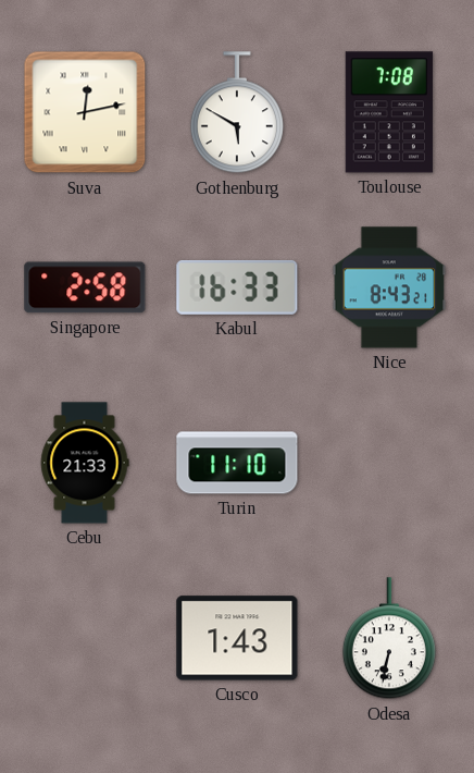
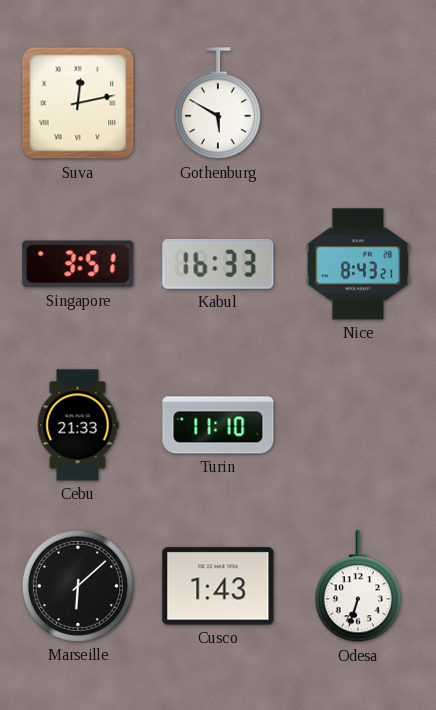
Toulouse: 7:08 -> none
Singapore: 2:58 -> 3:51
Marseille: none -> 6:08
Odesa: 6:32 -> 6:33
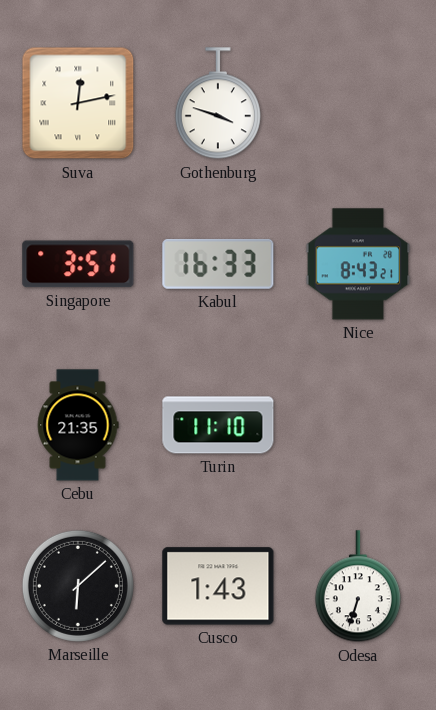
Gothenburg: 5:50 -> 3:48
Cebu: 21:33 -> 21:35
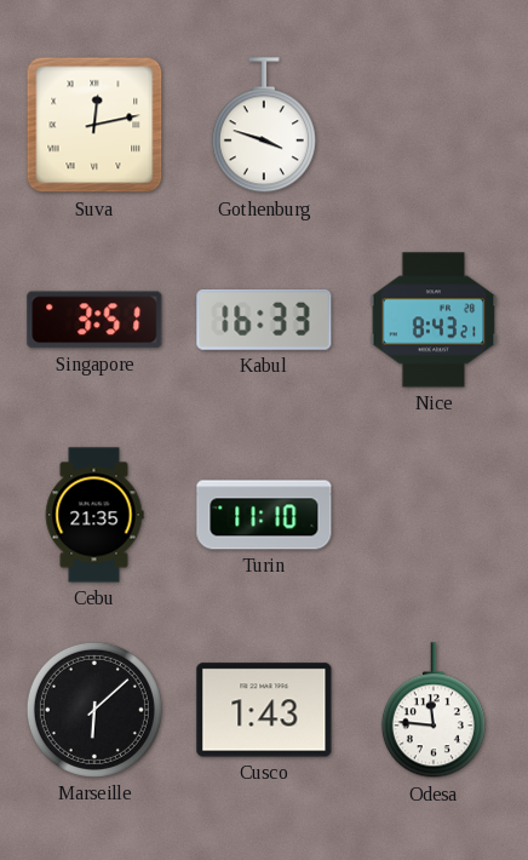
Odesa: 6:33 -> 11:46
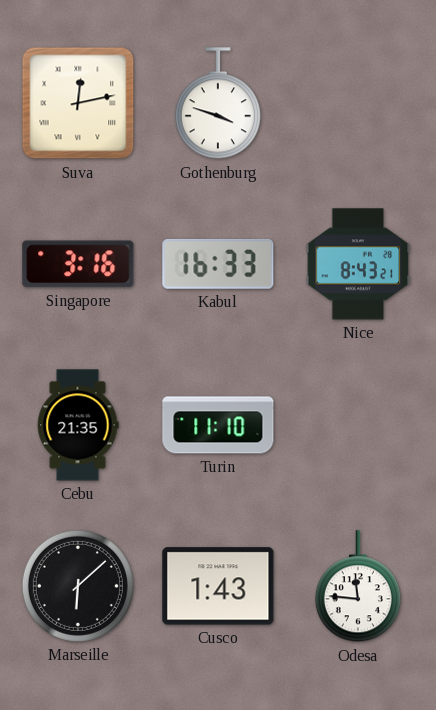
Singapore: 3:51 -> 3:16
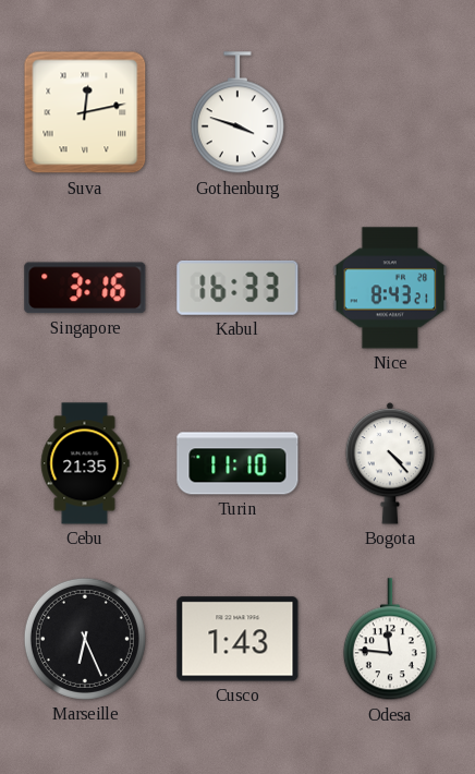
Bogota: none -> 4:23
Marseille: 6:08 -> 6:26
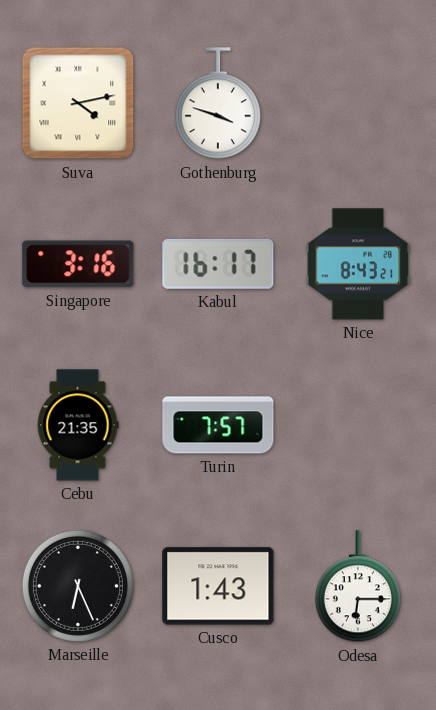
Suva: 12:13 -> 4:13
Kabul: 16:33 -> 16:17
Turin: 11:10 -> 7:57
Bogota: 4:23 -> none
Odesa: 11:46 -> 6:15
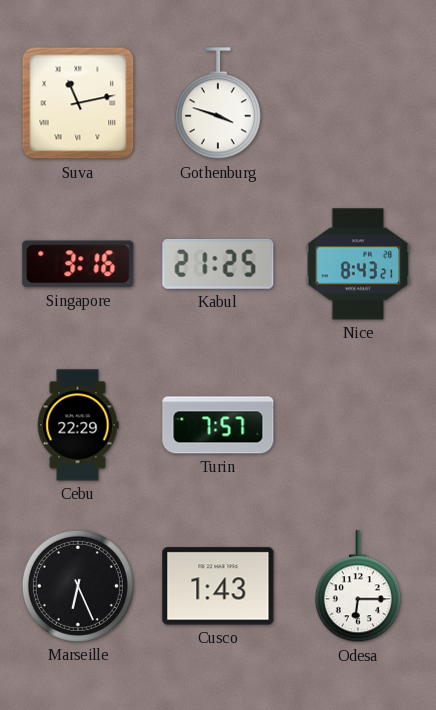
Suva: 4:13 -> 11:13
Kabul: 16:17 -> 21:25
Cebu: 21:35 -> 22:29
